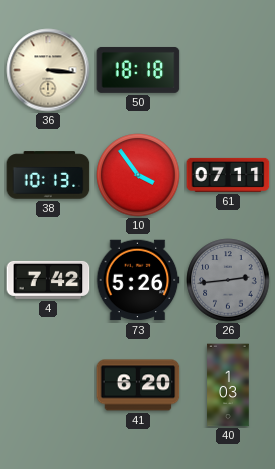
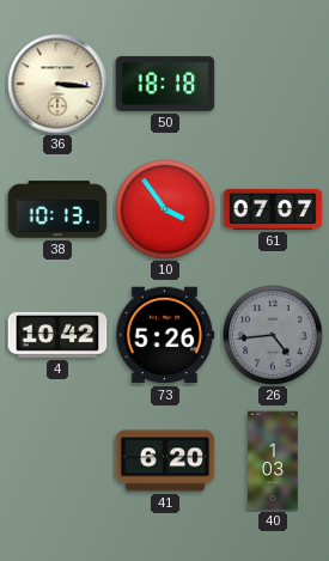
61: 07:11 -> 07:07
4: 7:42 -> 10:42
26: 2:44 -> 4:44
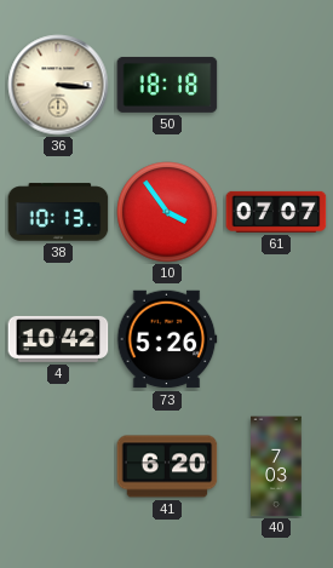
26: 4:44 -> none
40: 1:03 -> 7:03
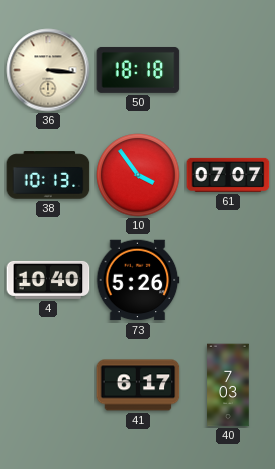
4: 10:42 -> 10:40
41: 6:20 -> 6:17
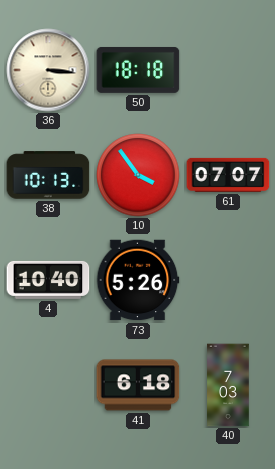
41: 6:17 -> 6:18
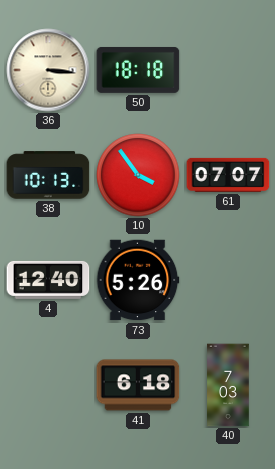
4: 10:40 -> 12:40
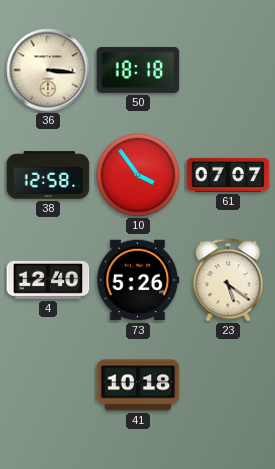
38: 10:13 -> 12:58
23: none -> 5:21
41: 6:18 -> 10:18
40: 7:03 -> none
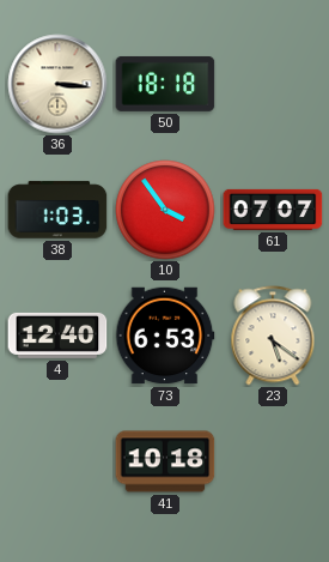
38: 12:58 -> 1:03
73: 5:26 -> 6:53
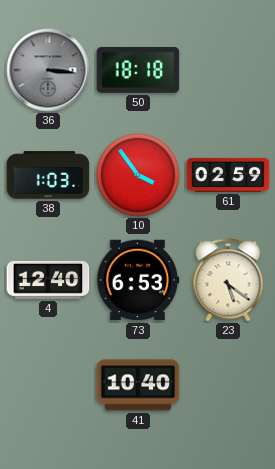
36 dial: cream -> grey
61: 07:07 -> 02:59
41: 10:18 -> 10:40
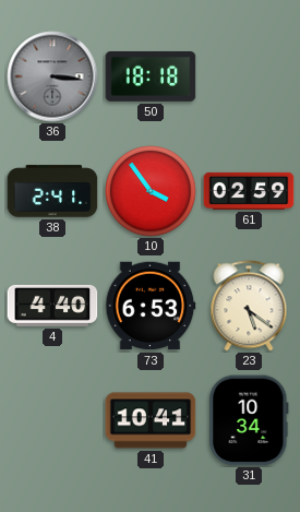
38: 1:03 -> 2:41
4: 12:40 -> 4:40
41: 10:40 -> 10:41
31: none -> 10:34
